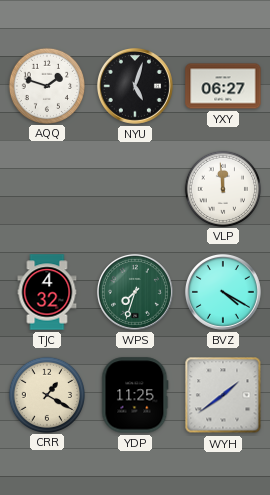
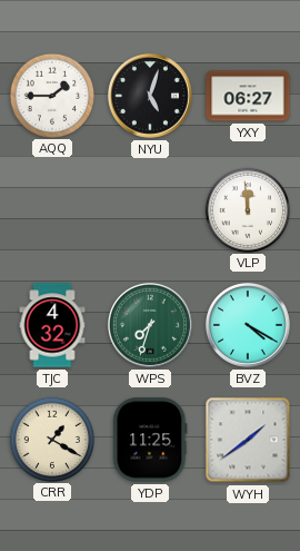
AQQ: 1:48 -> 1:45
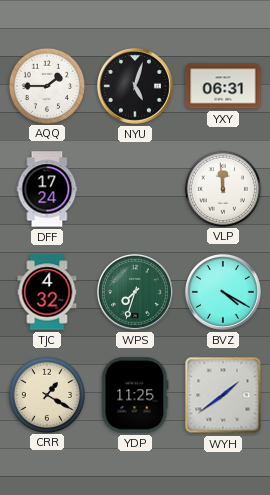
YXY: 06:27 -> 06:31
DFF: none -> 17:24
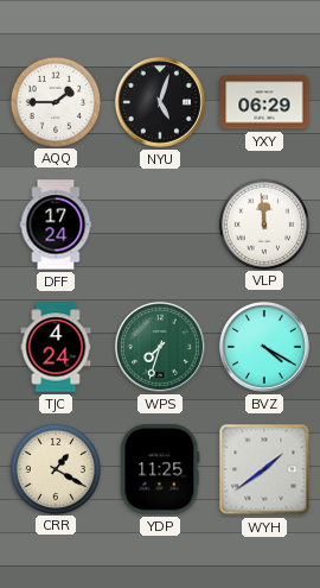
YXY: 06:31 -> 06:29
TJC: 4:32 -> 4:24
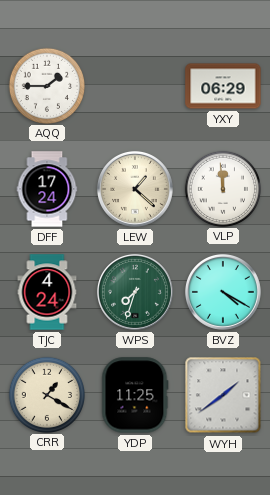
NYU: 5:03 -> none
LEW: none -> 1:22
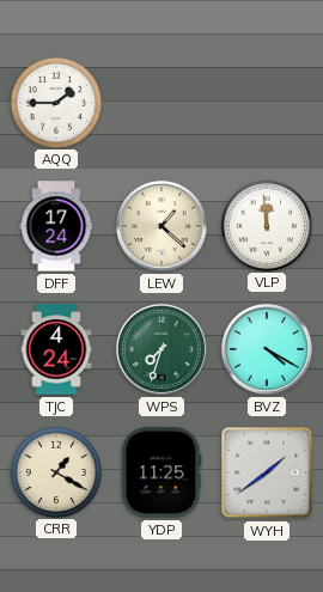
YXY: 06:29 -> none
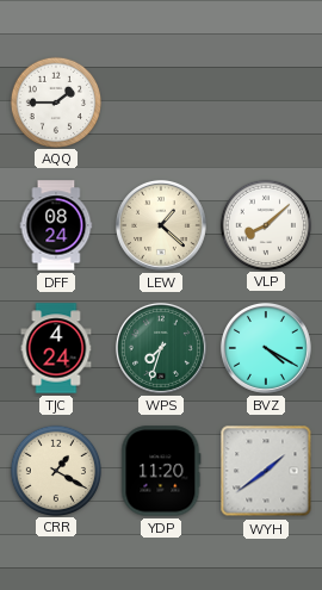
DFF: 17:24 -> 08:24
VLP: 11:59 -> 8:08
YDP: 11:25 -> 11:20
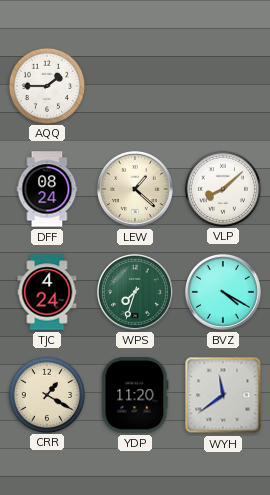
WYH: 1:39 -> 11:39
